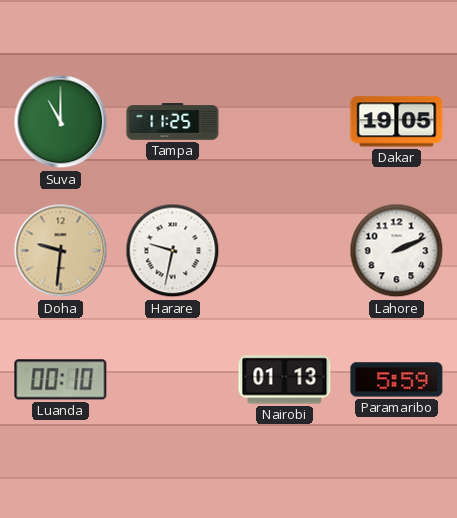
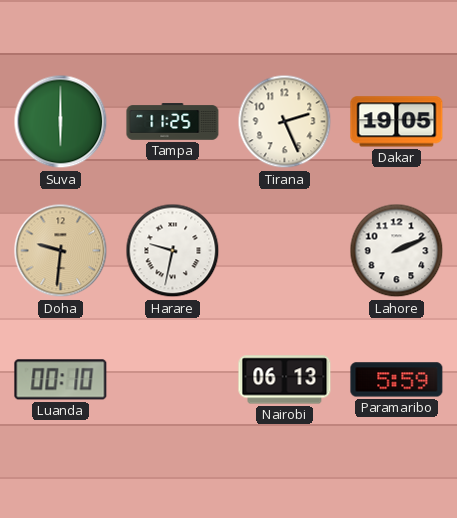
Suva: 11:00 -> 6:00
Tirana: none -> 2:26
Nairobi: 01:13 -> 06:13
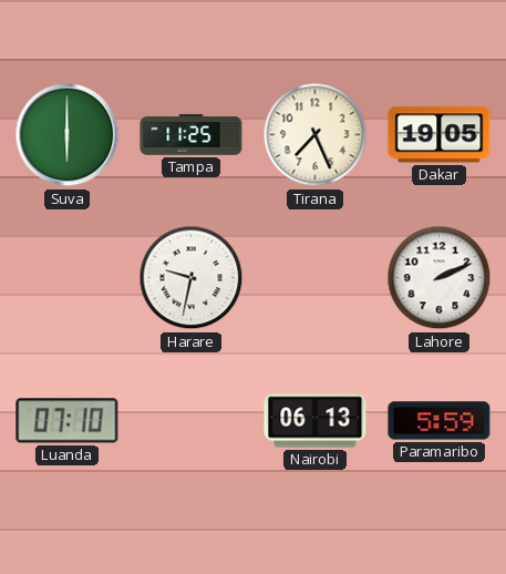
Tirana: 2:26 -> 7:26
Doha: 9:31 -> none
Luanda: 00:10 -> 07:10
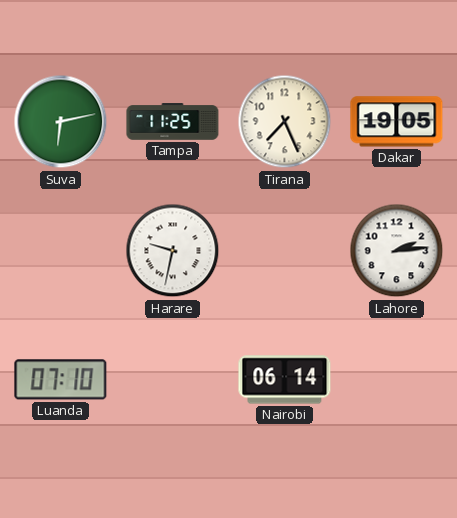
Suva: 6:00 -> 6:13
Lahore: 2:11 -> 2:14
Nairobi: 06:13 -> 06:14
Paramaribo: 5:59 -> none
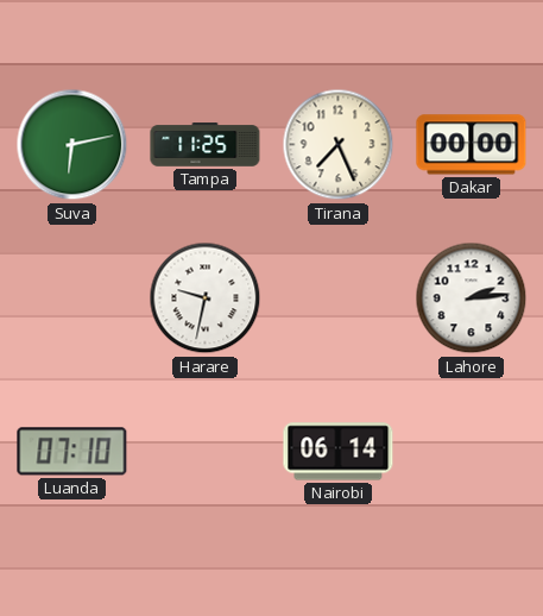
Dakar: 19:05 -> 00:00
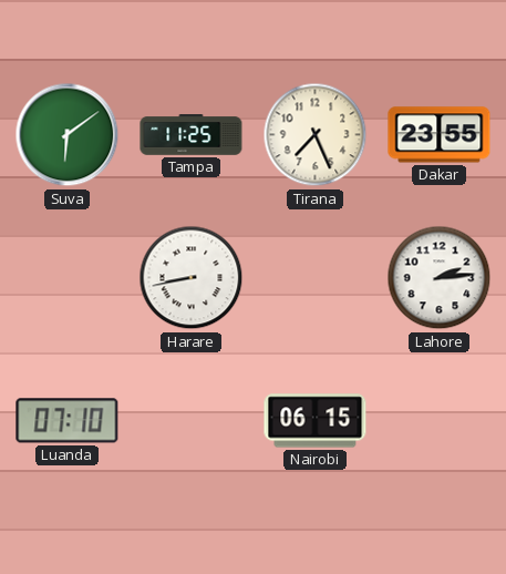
Suva: 6:13 -> 6:09
Dakar: 00:00 -> 23:55
Harare: 9:32 -> 8:43
Nairobi: 06:14 -> 06:15
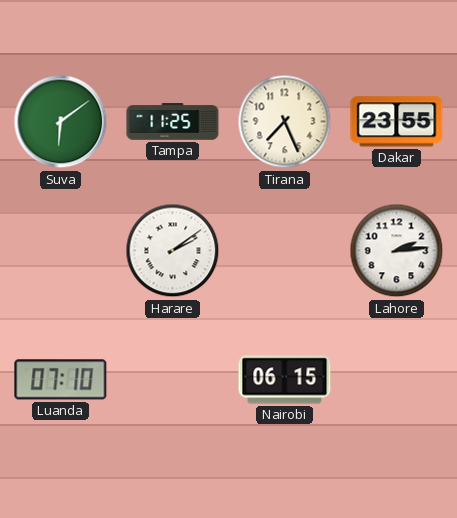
Harare: 8:43 -> 2:09
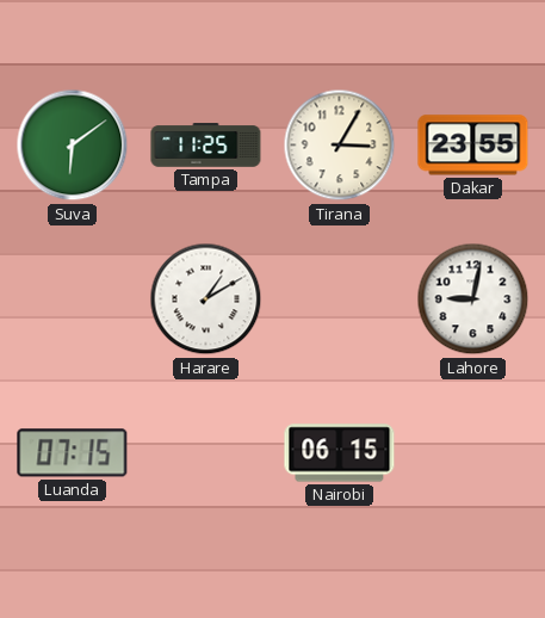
Tirana: 7:26 -> 3:05
Harare: 2:09 -> 1:10
Lahore: 2:14 -> 9:02
Luanda: 07:10 -> 07:15
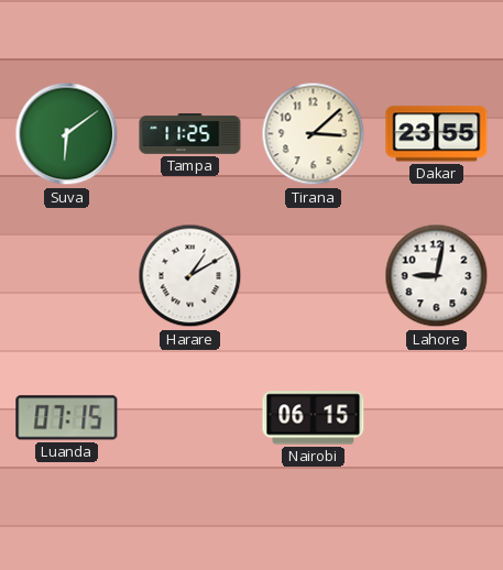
Tirana: 3:05 -> 3:08
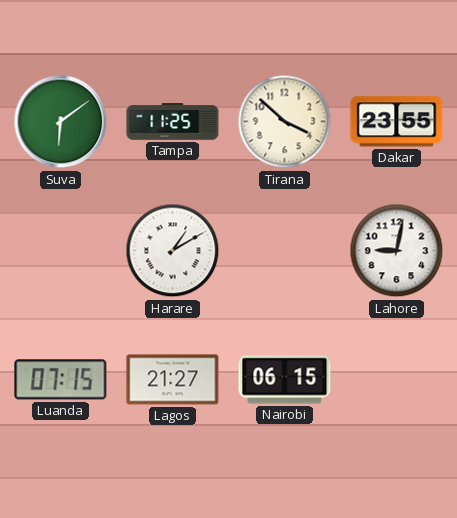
Tirana: 3:08 -> 3:52
Lagos: none -> 21:27
